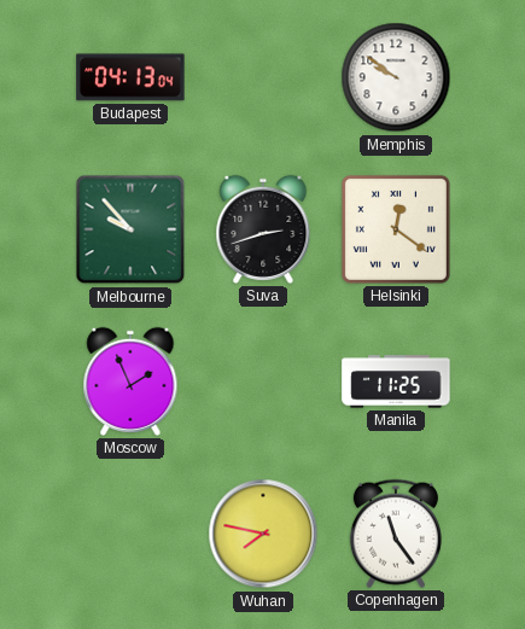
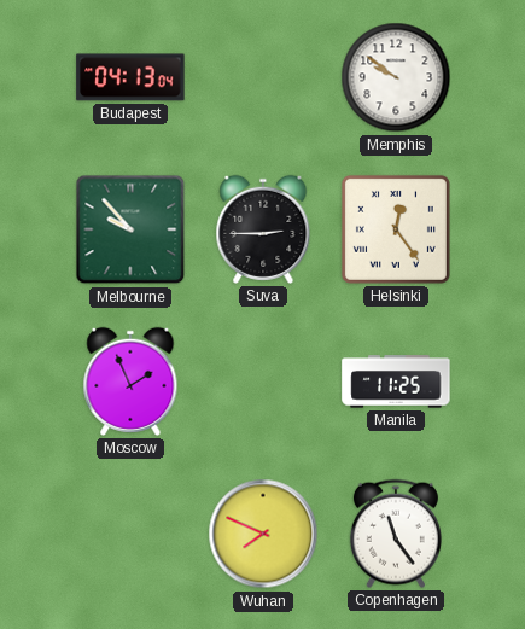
Suva: 2:42 -> 2:45
Helsinki: 12:21 -> 12:24
Wuhan: 7:47 -> 7:49
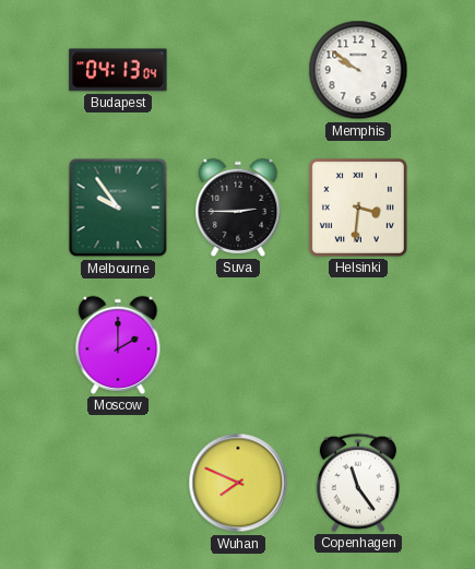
Melbourne: 9:53 -> 9:54
Helsinki: 12:24 -> 3:31
Moscow: 1:56 -> 2:00
Manila: 11:25 -> none
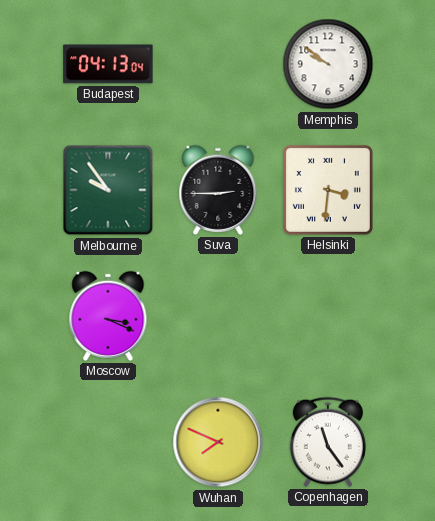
Moscow: 2:00 -> 3:19
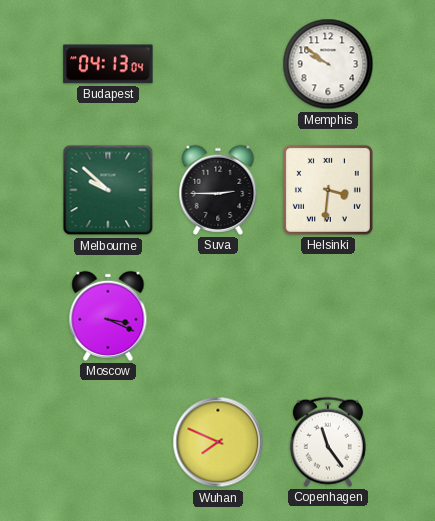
Melbourne: 9:54 -> 9:52
